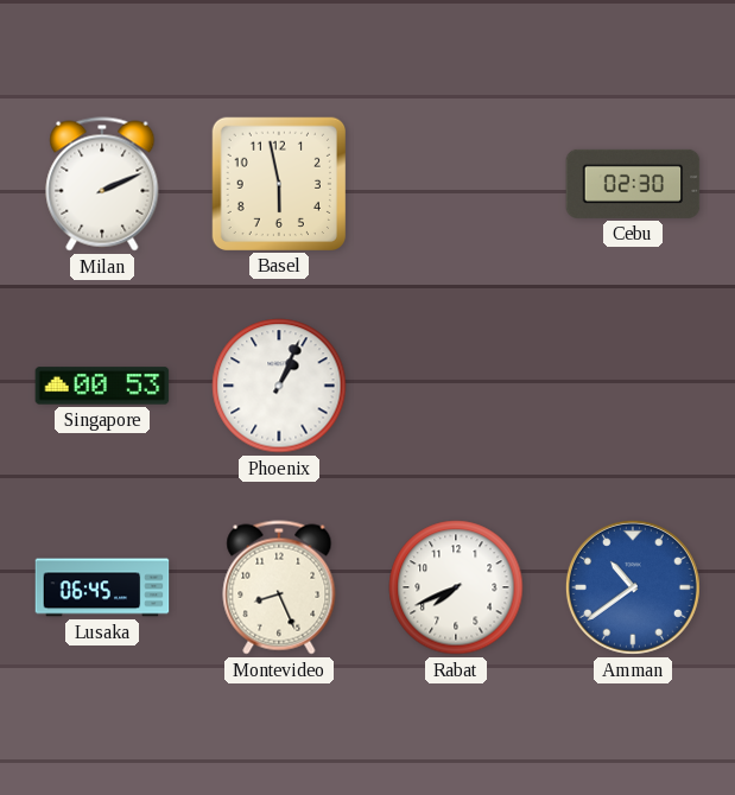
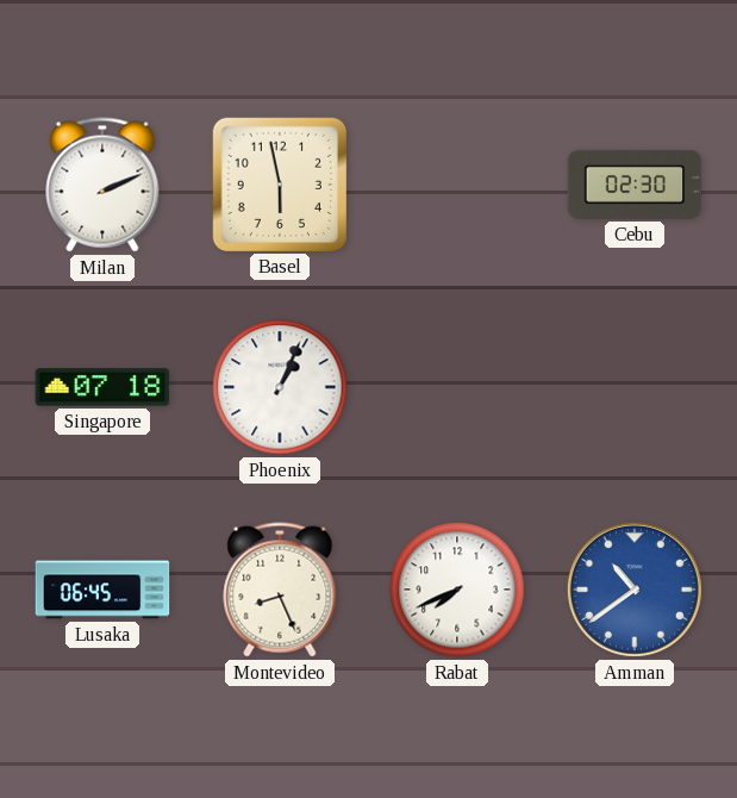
Singapore: 00:53 -> 07:18
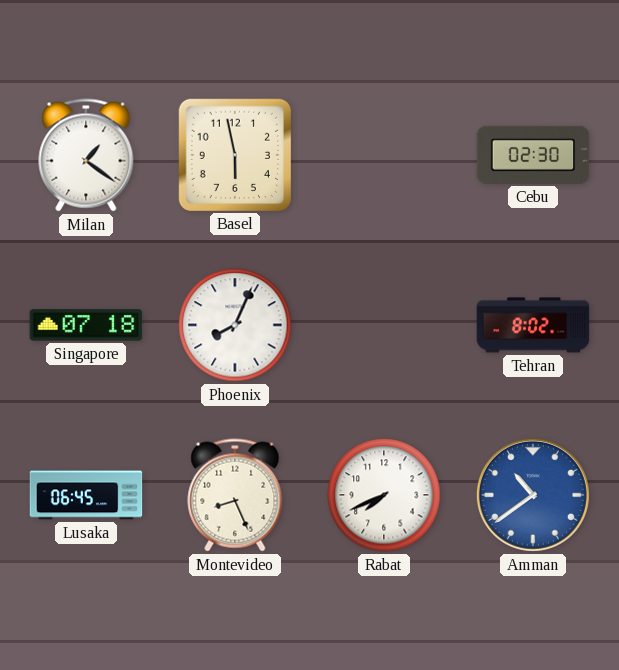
Milan: 2:11 -> 1:21
Phoenix: 1:04 -> 8:04
Tehran: none -> 8:02
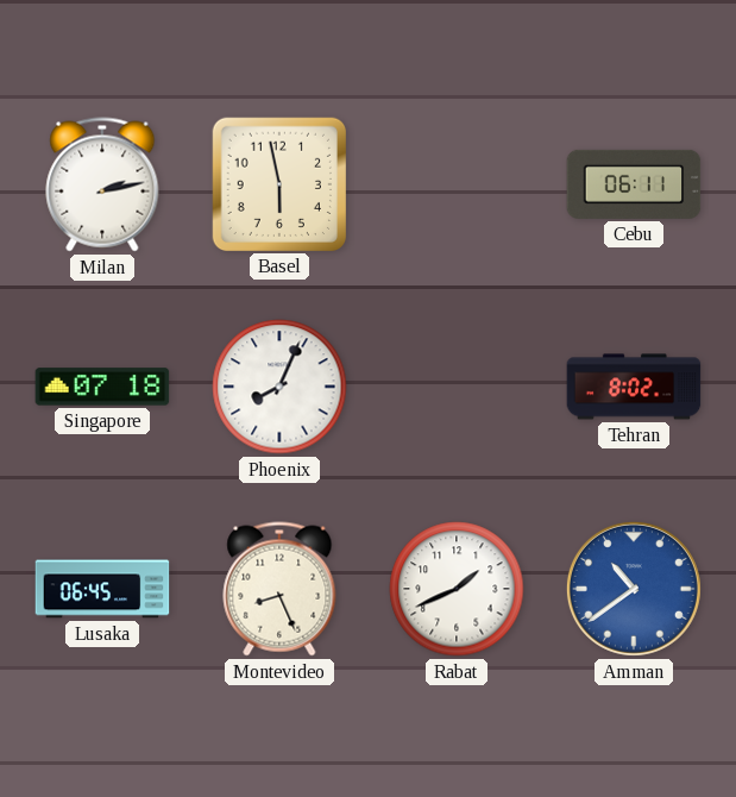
Milan: 1:21 -> 2:13
Cebu: 02:30 -> 06:11
Rabat: 7:41 -> 1:41
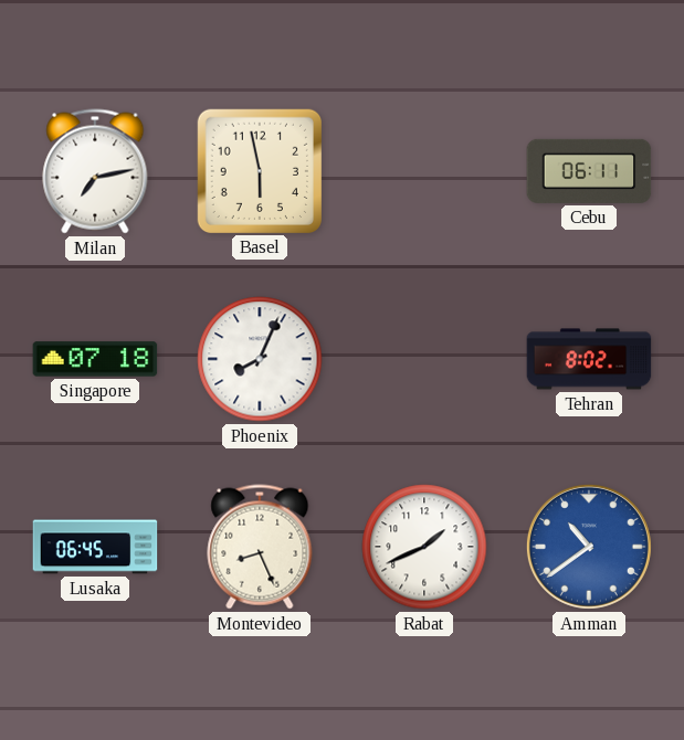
Milan: 2:13 -> 7:13
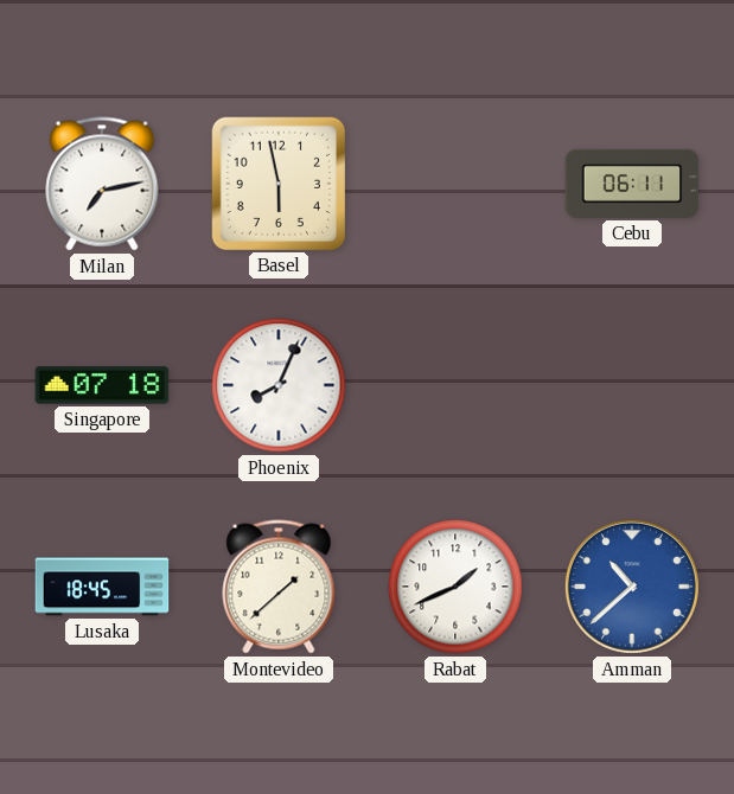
Tehran: 8:02 -> none
Lusaka: 06:45 -> 18:45
Montevideo: 8:26 -> 1:38
Amman: 10:39 -> 10:38
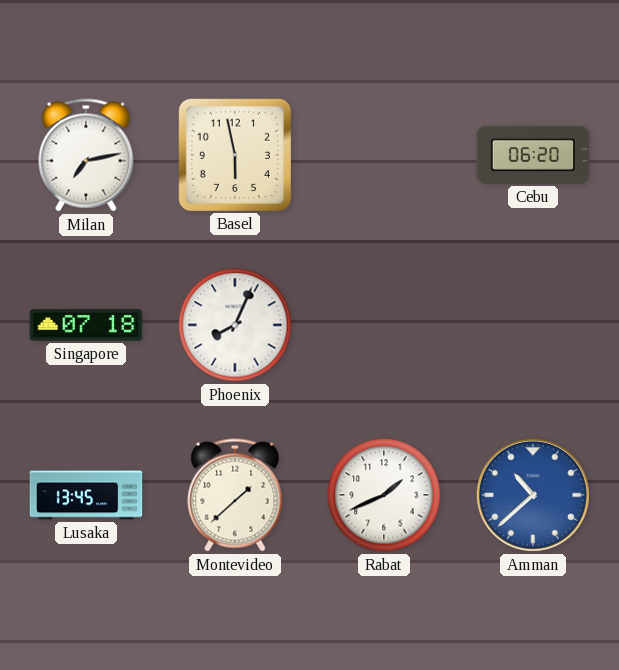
Cebu: 06:11 -> 06:20
Lusaka: 18:45 -> 13:45
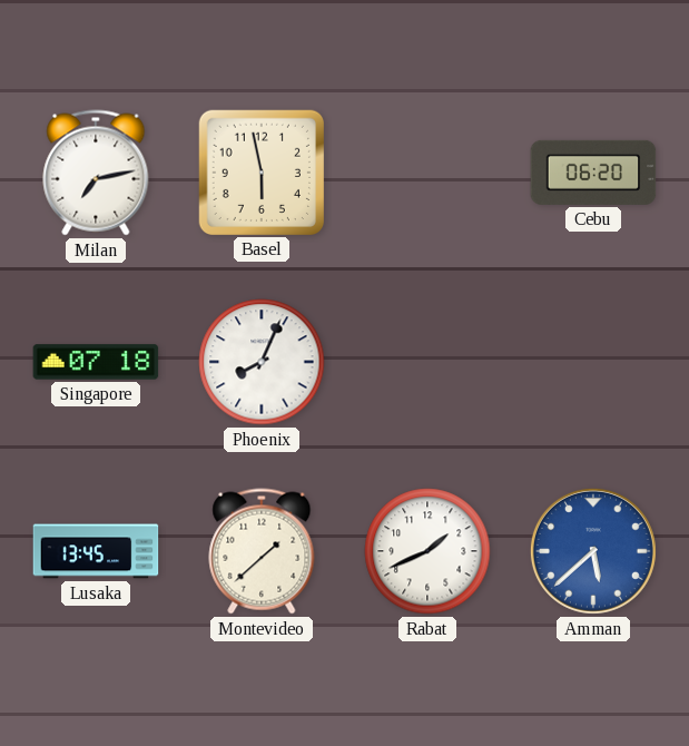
Amman: 10:38 -> 5:38
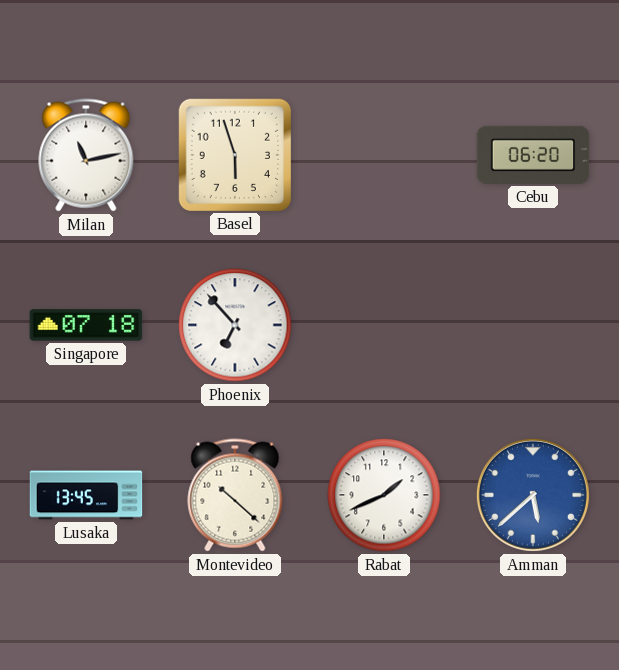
Milan: 7:13 -> 11:13
Basel: 5:58 -> 5:57
Phoenix: 8:04 -> 6:53
Montevideo: 1:38 -> 10:22
